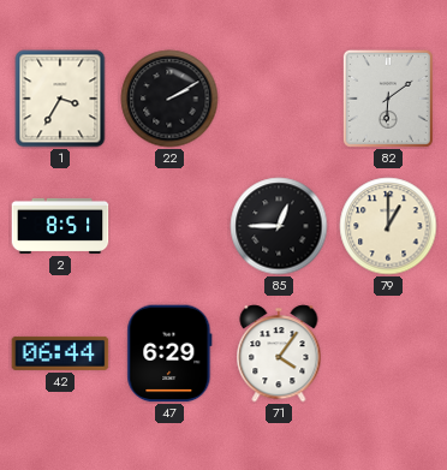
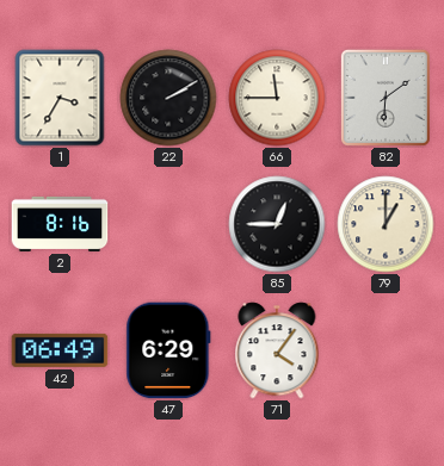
66: none -> 11:45
2: 8:51 -> 8:16
42: 06:44 -> 06:49
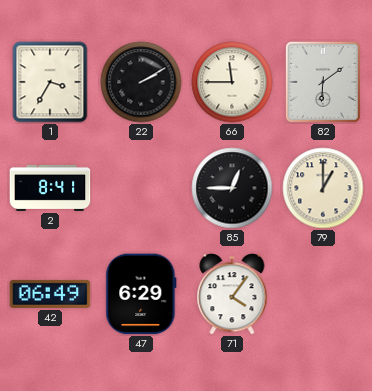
2: 8:16 -> 8:41
